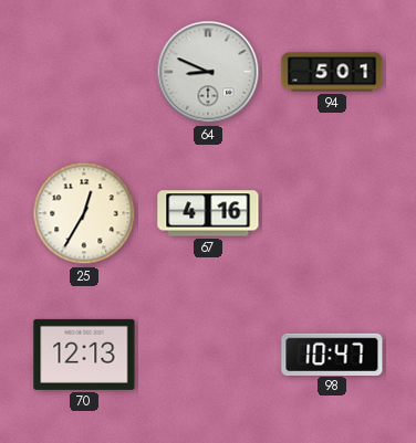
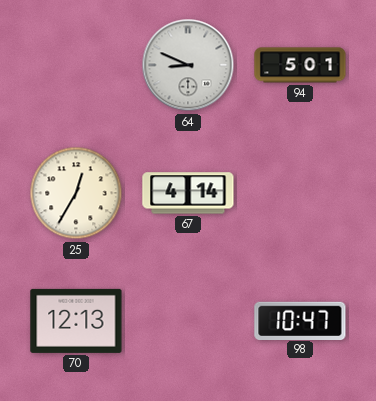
67: 4:16 -> 4:14
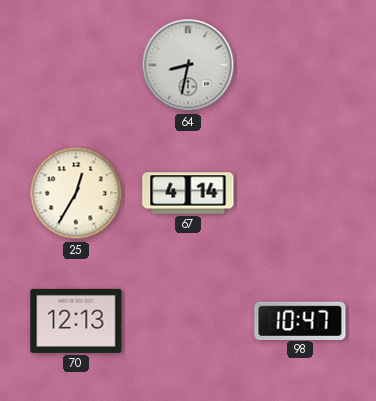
64: 8:49 -> 8:32
94: 5:01 -> none
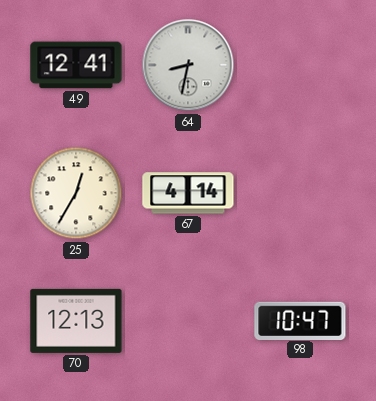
49: none -> 12:41
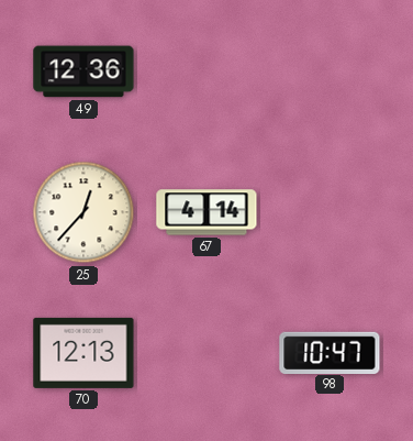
49: 12:41 -> 12:36
64: 8:32 -> none
25: 12:35 -> 12:37
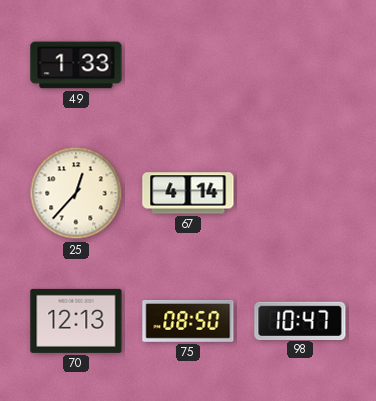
49: 12:36 -> 1:33
75: none -> 08:50
